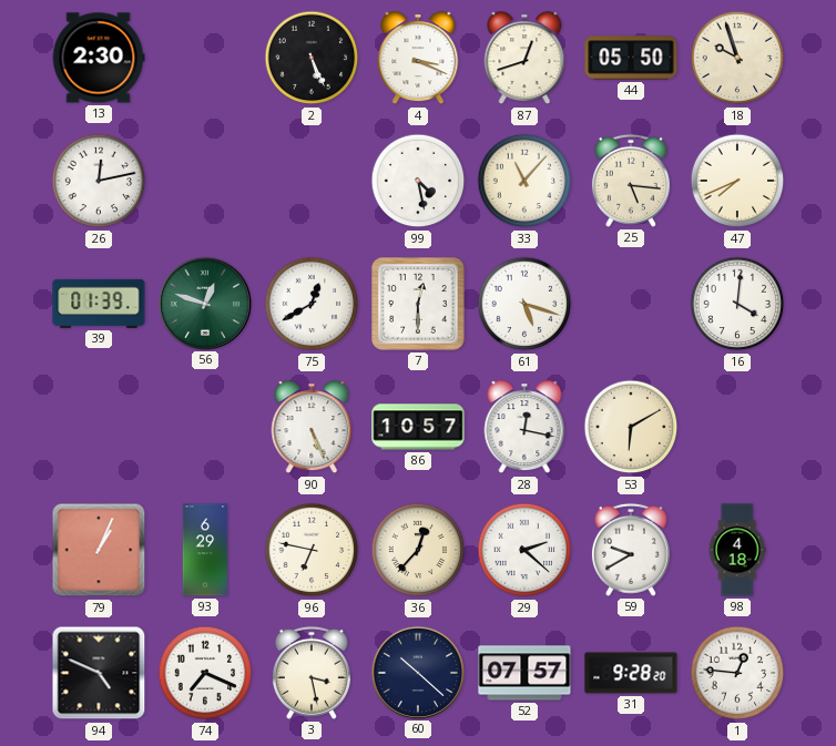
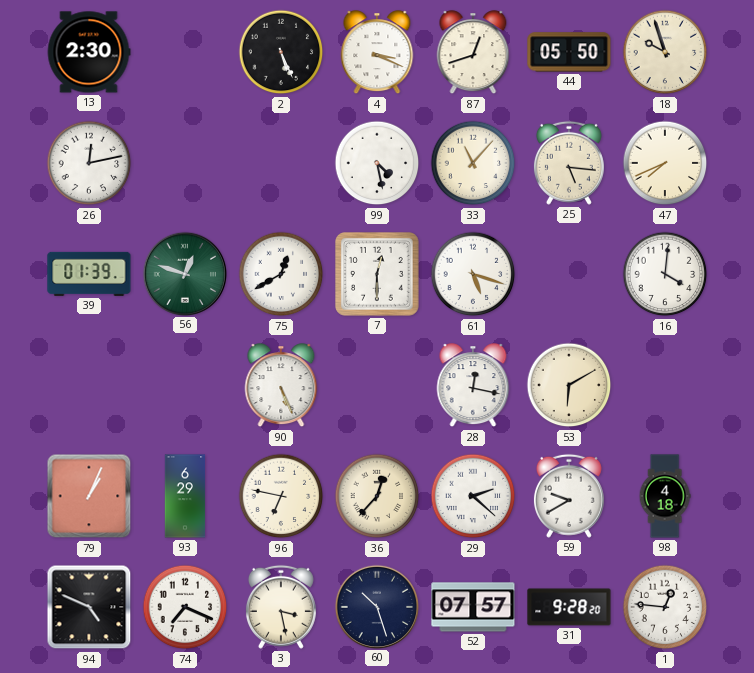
86: 10:57 -> none
60: 10:22 -> 10:27
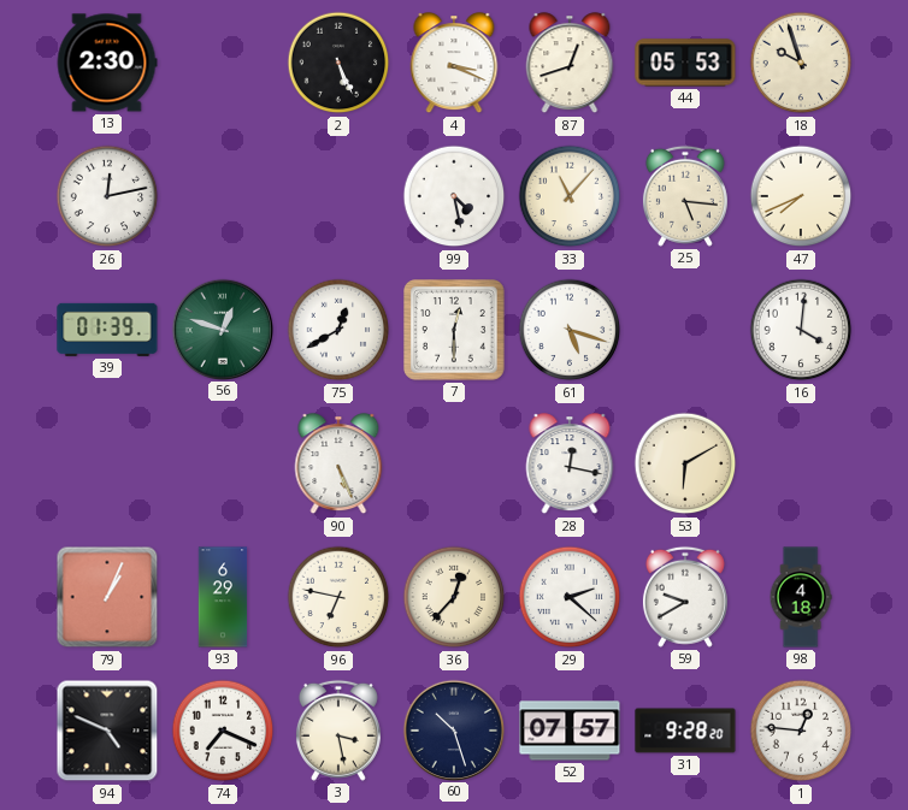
44: 05:50 -> 05:53
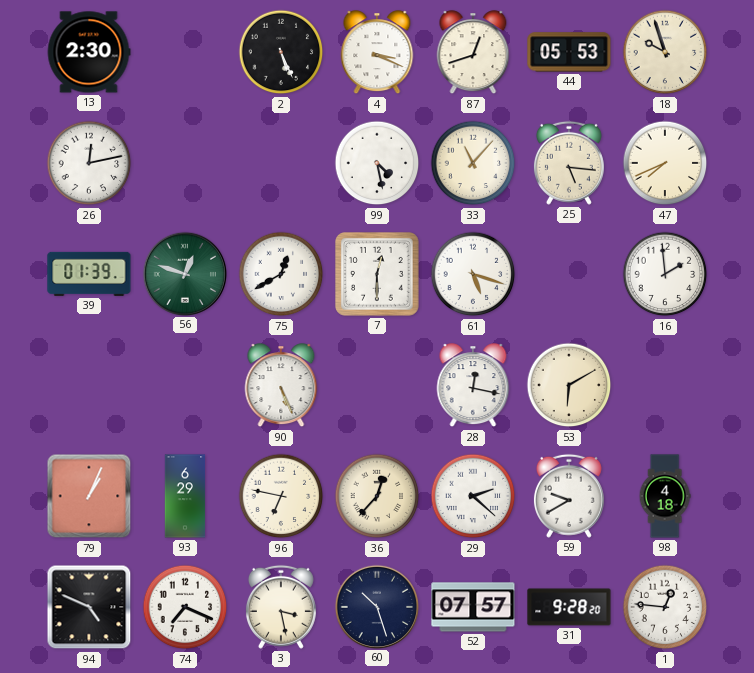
16: 4:01 -> 1:59
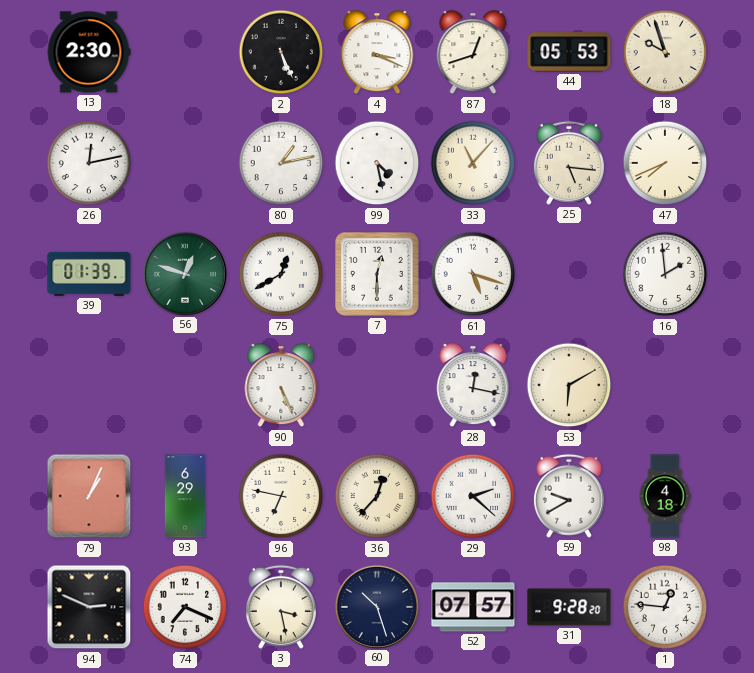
80: none -> 1:13
94: 4:49 -> 2:49
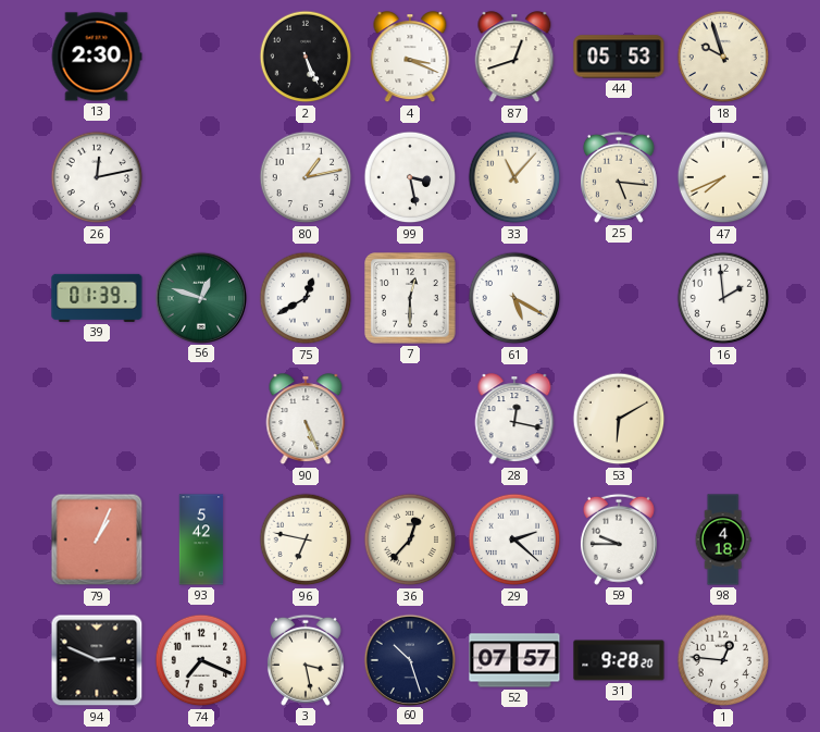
99: 4:28 -> 3:28
61: 5:18 -> 5:20
93: 6:29 -> 5:42
59: 9:40 -> 9:45
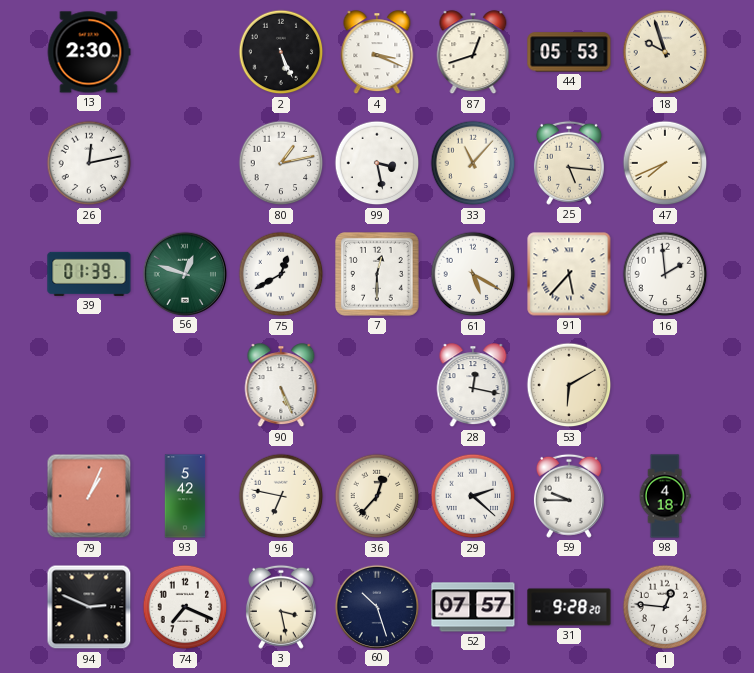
91: none -> 5:37
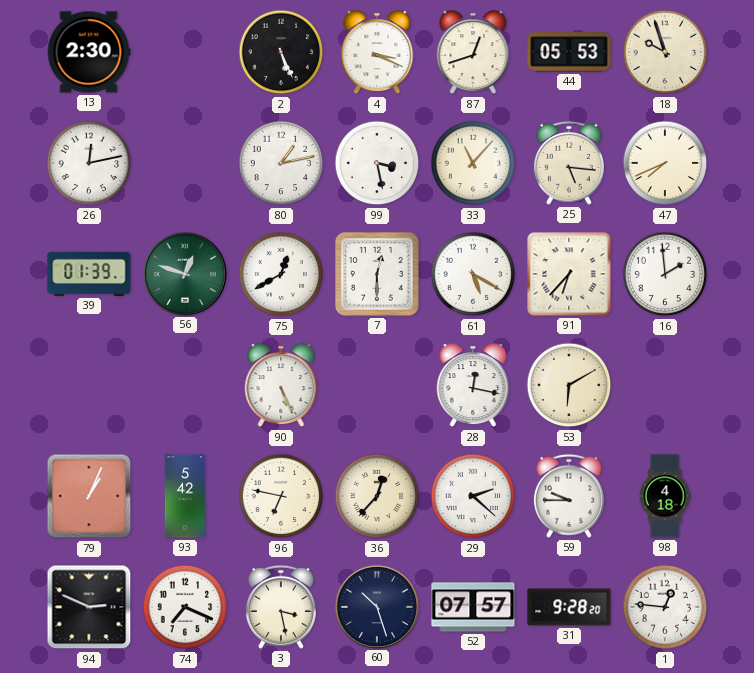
91: 5:37 -> 6:37
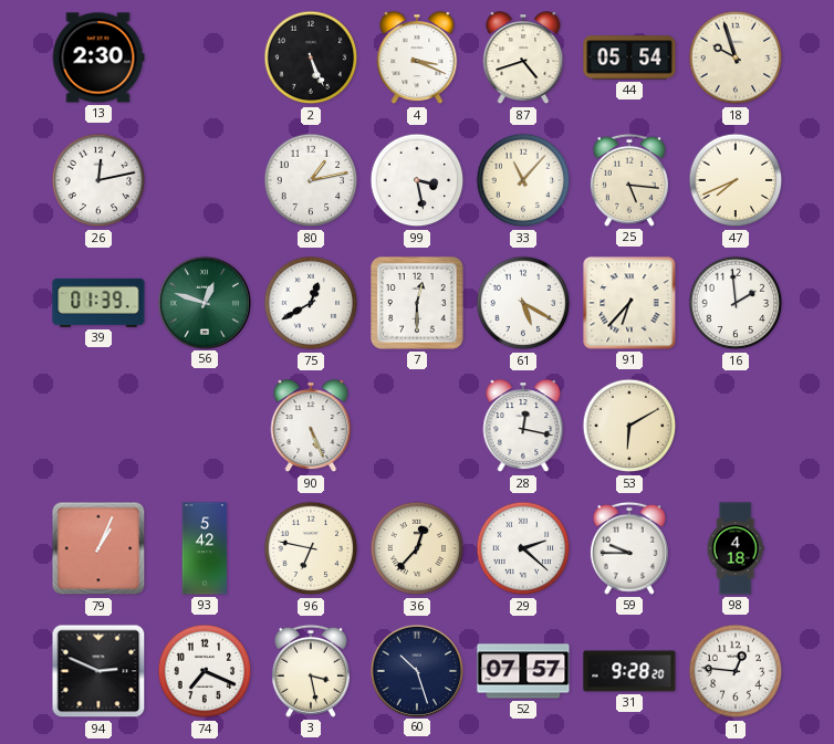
87: 12:42 -> 4:42
44: 05:53 -> 05:54
